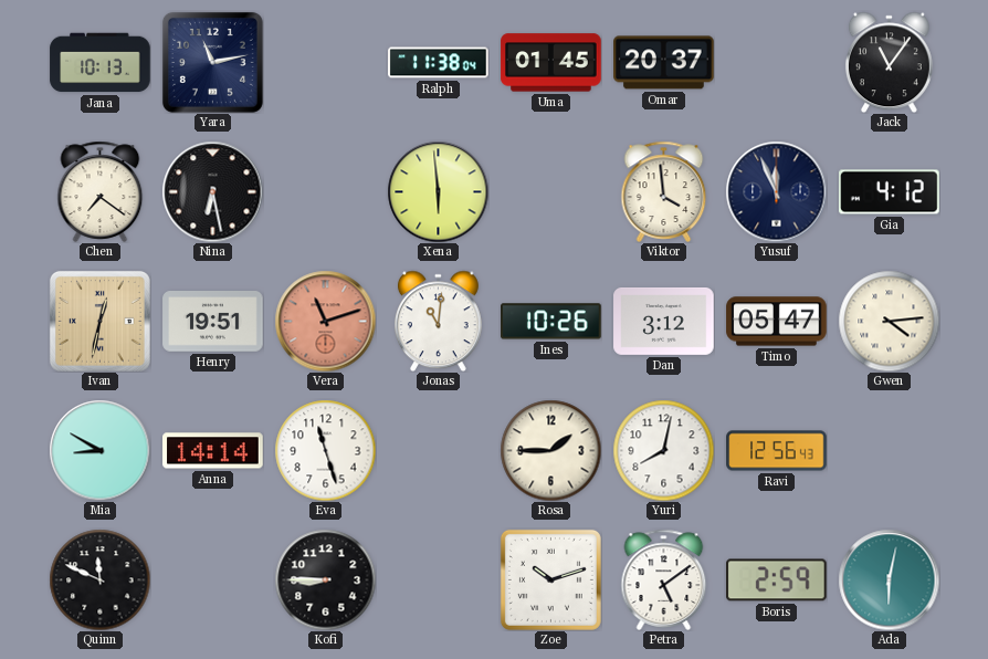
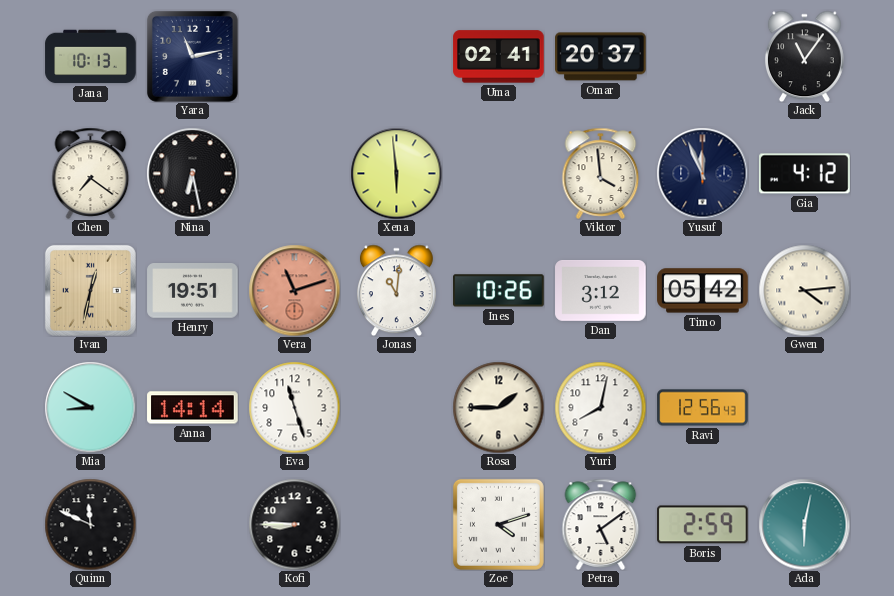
Ralph: 11:38 -> none
Uma: 01:45 -> 02:41
Timo: 05:47 -> 05:42
Zoe: 10:12 -> 4:12
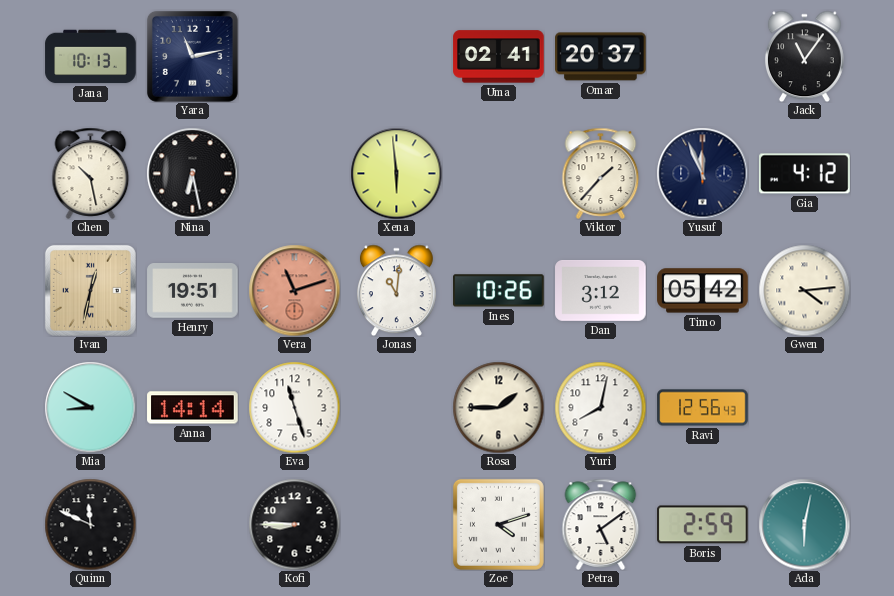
Chen: 7:21 -> 10:28
Viktor: 3:59 -> 1:37
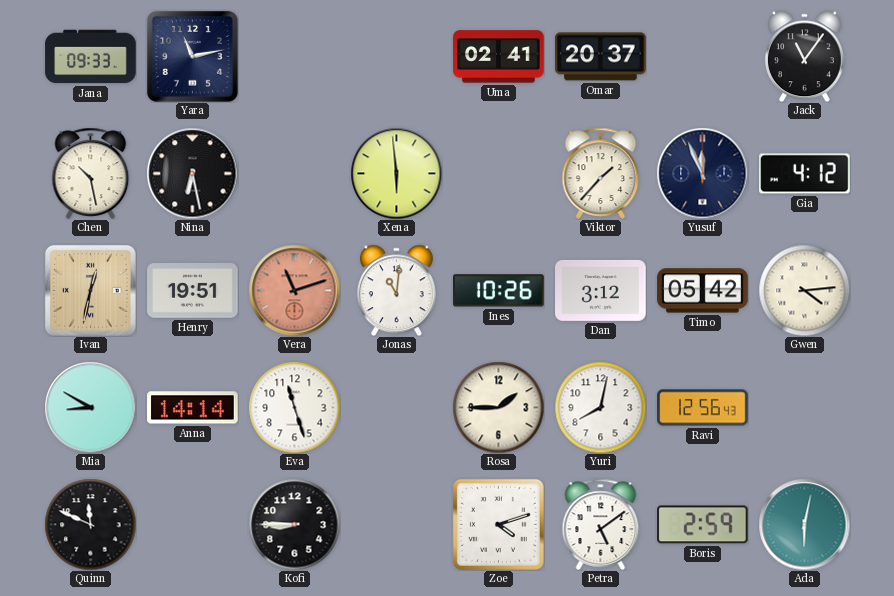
Jana: 10:13 -> 09:33
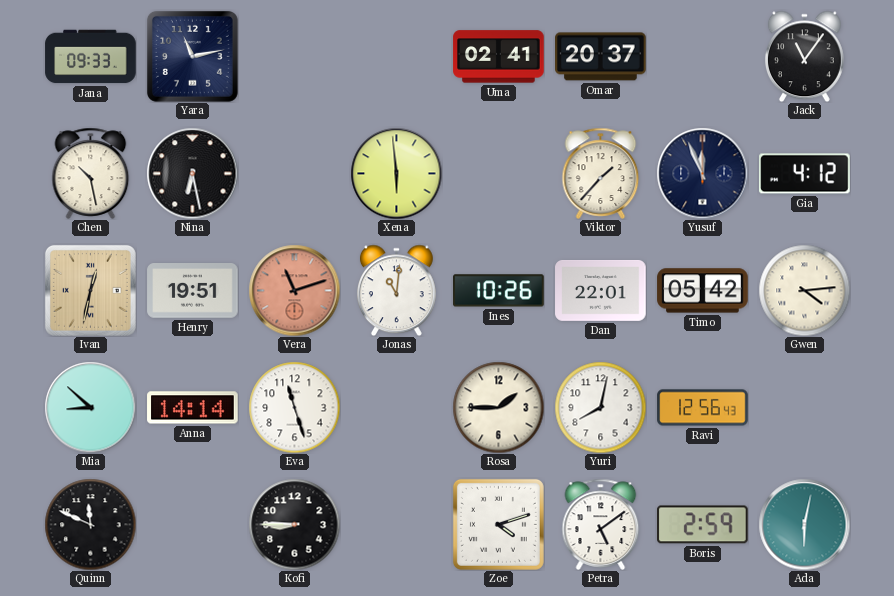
Dan: 3:12 -> 22:01
Mia: 8:50 -> 8:52
